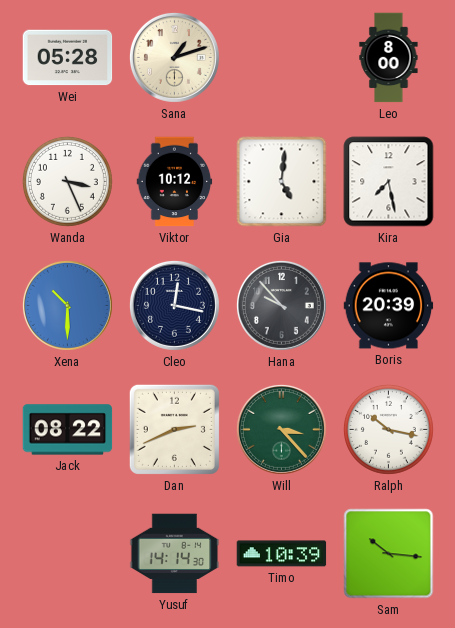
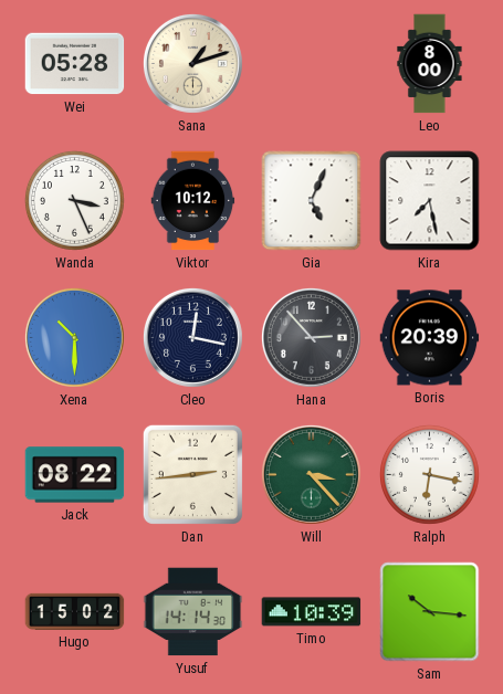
Gia: 5:01 -> 5:04
Hana: 9:53 -> 2:53
Dan: 2:41 -> 2:44
Ralph: 10:17 -> 6:17
Hugo: none -> 15:02
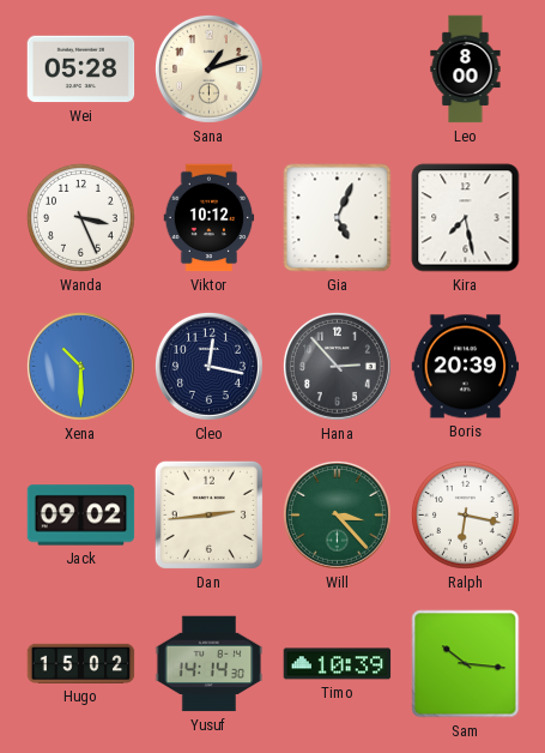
Jack: 08:22 -> 09:02
